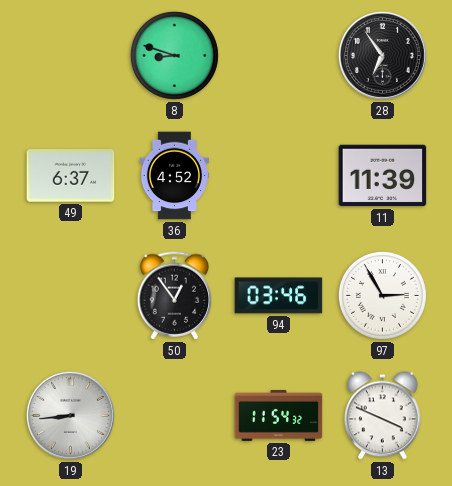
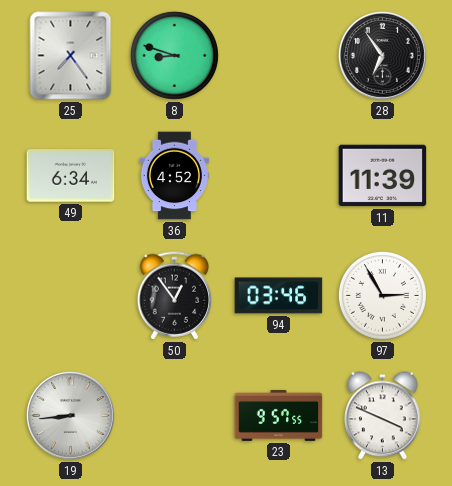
25: none -> 7:24
49: 6:37 -> 6:34
23: 11:54 -> 9:57
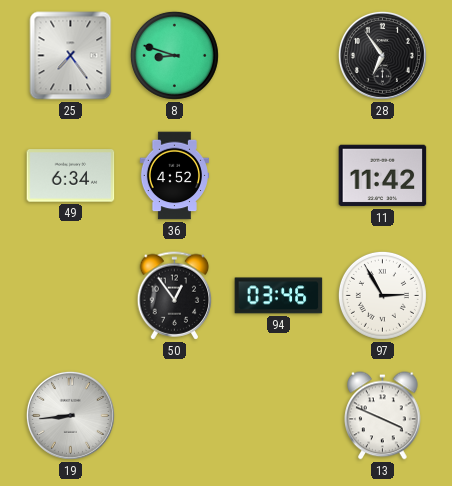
11: 11:39 -> 11:42
23: 9:57 -> none
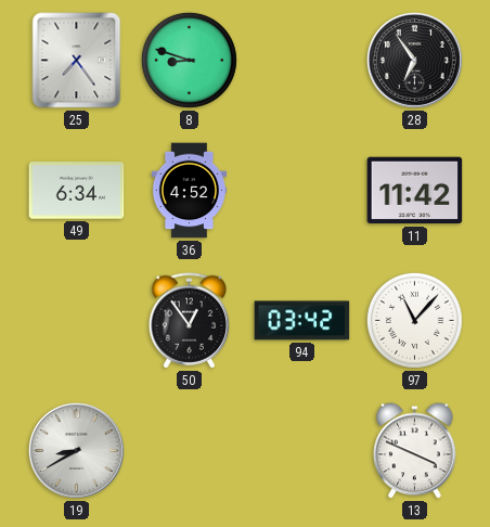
94: 03:46 -> 03:42
97: 2:55 -> 11:07
19: 8:44 -> 8:40
